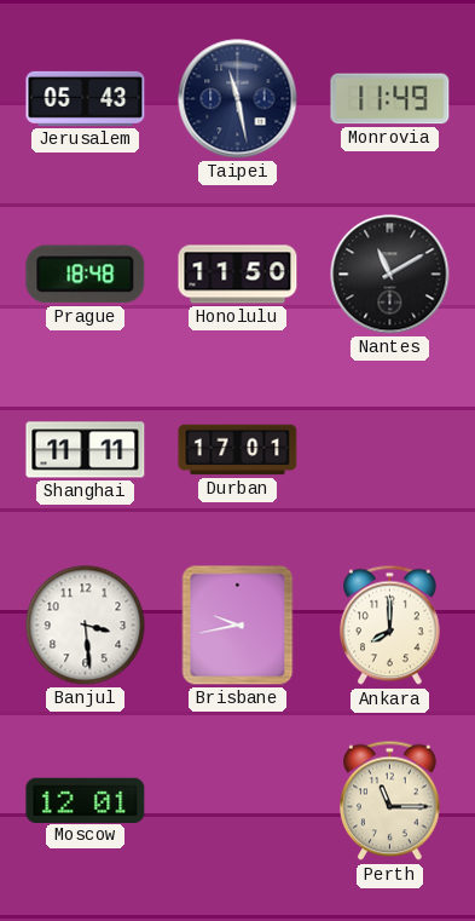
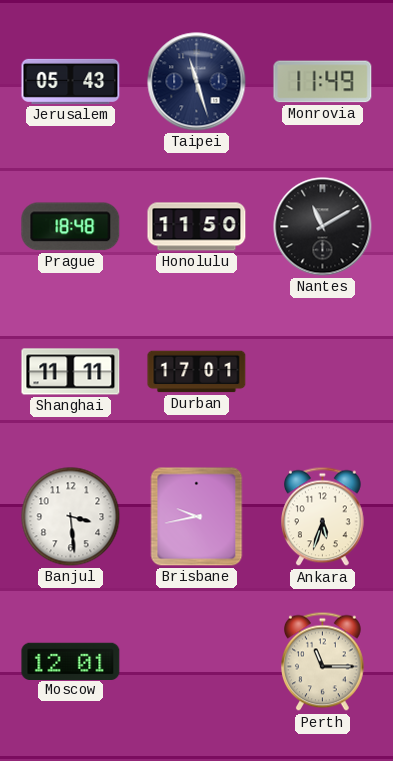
Taipei: 11:28 -> 11:27
Ankara: 8:00 -> 5:33
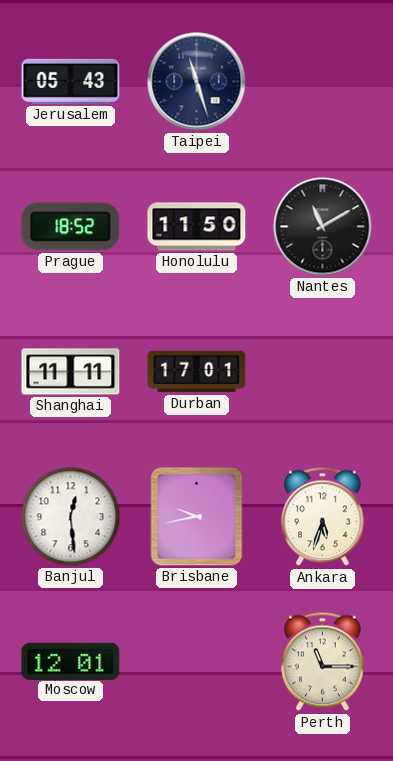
Monrovia: 11:49 -> none
Prague: 18:48 -> 18:52
Banjul: 3:29 -> 12:29
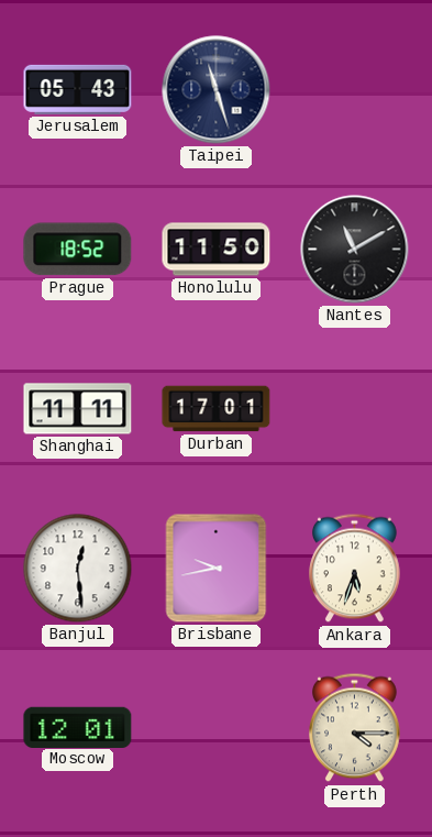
Perth: 11:15 -> 4:15
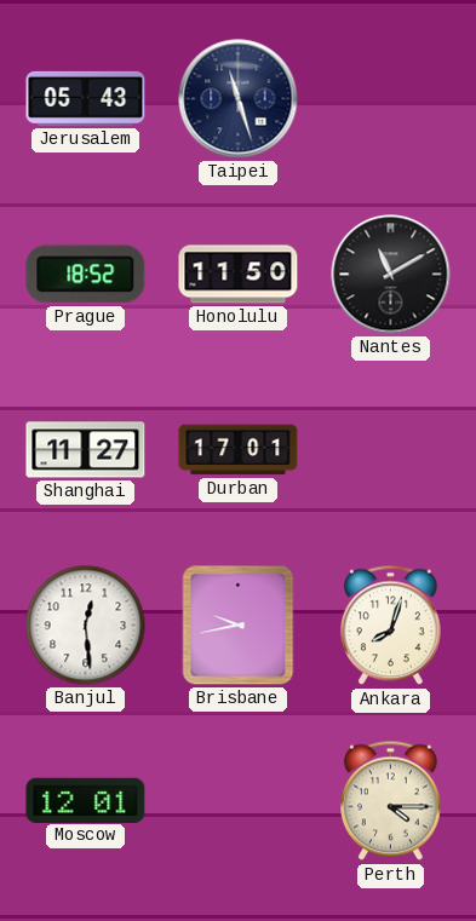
Shanghai: 11:11 -> 11:27
Ankara: 5:33 -> 8:03
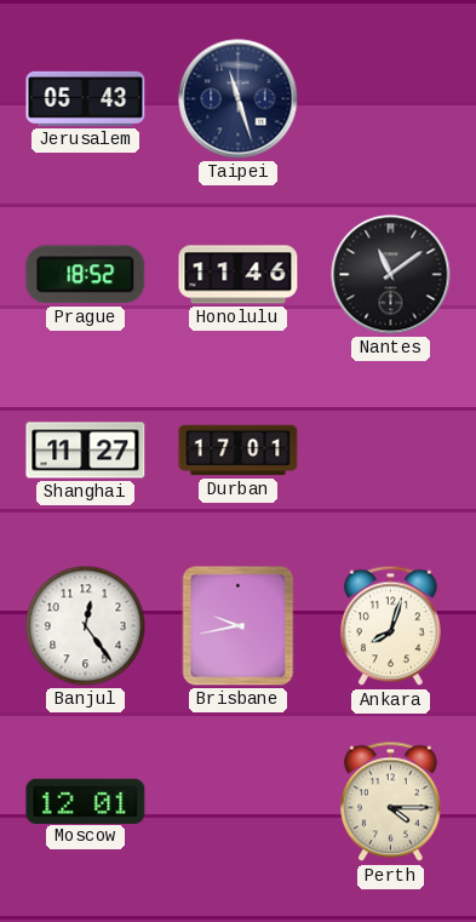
Honolulu: 11:50 -> 11:46
Nantes: 11:10 -> 11:09
Banjul: 12:29 -> 12:24
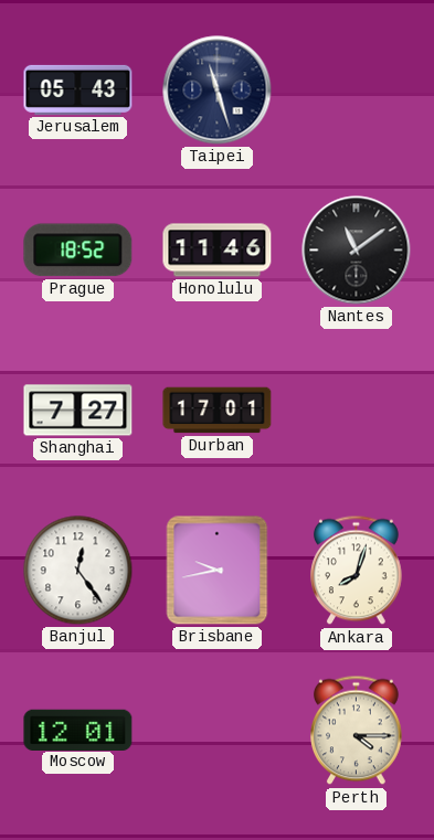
Shanghai: 11:27 -> 7:27
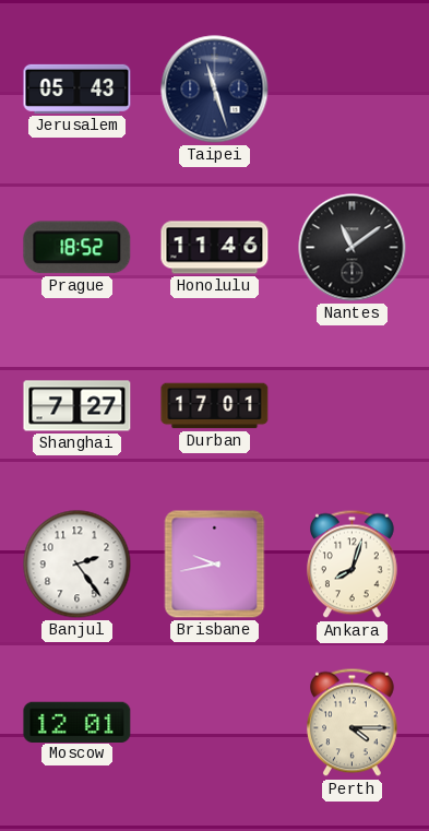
Banjul: 12:24 -> 2:24
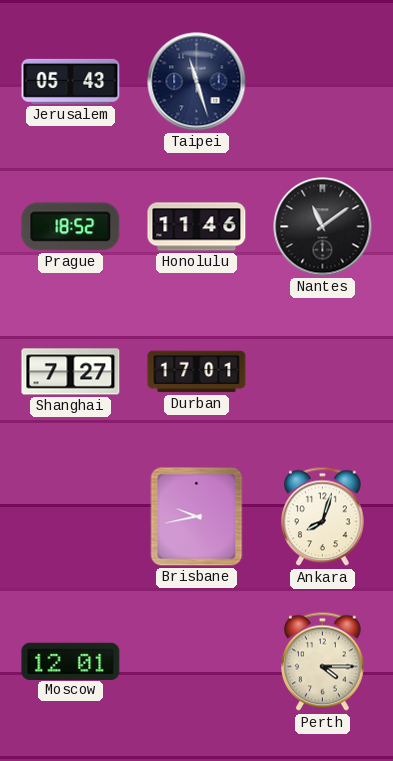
Banjul: 2:24 -> none
